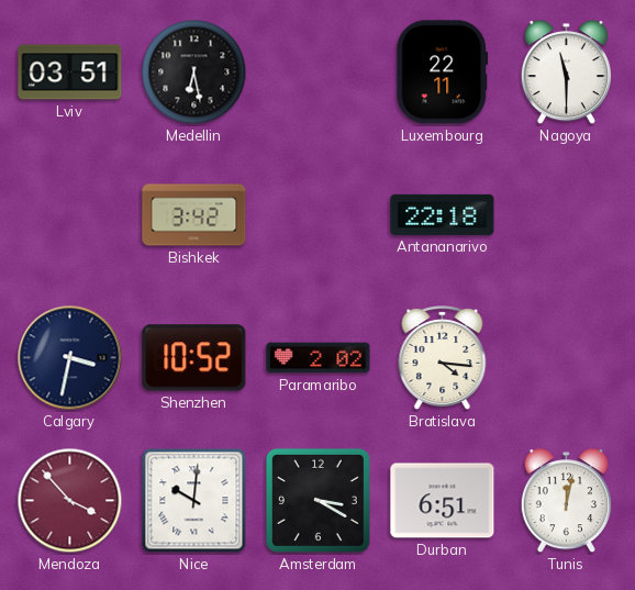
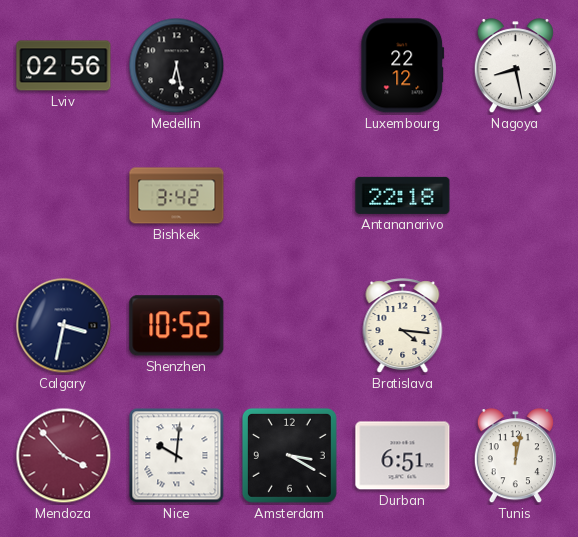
Lviv: 03:51 -> 02:56
Luxembourg: 22:11 -> 22:12
Nagoya: 11:30 -> 8:28
Paramaribo: 2:02 -> none
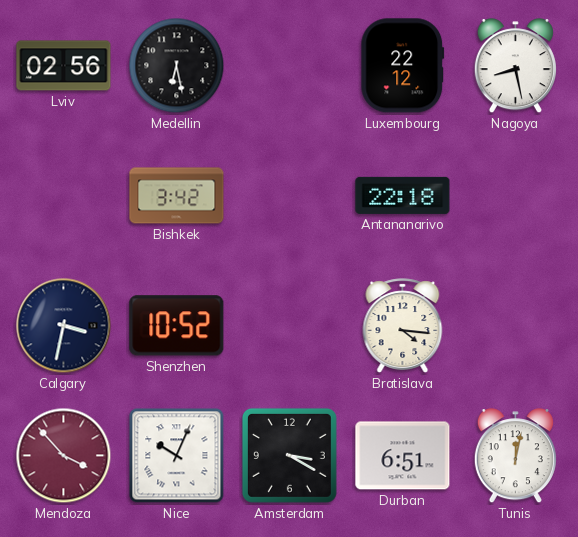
Nice: 10:01 -> 10:04
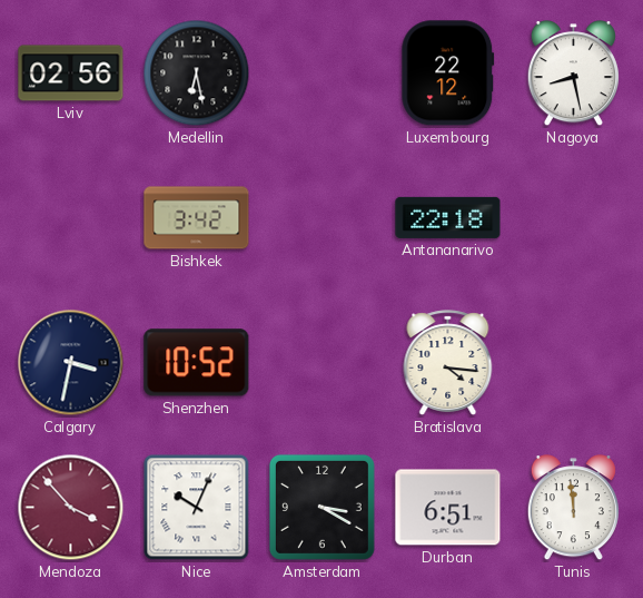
Tunis: 12:02 -> 11:59
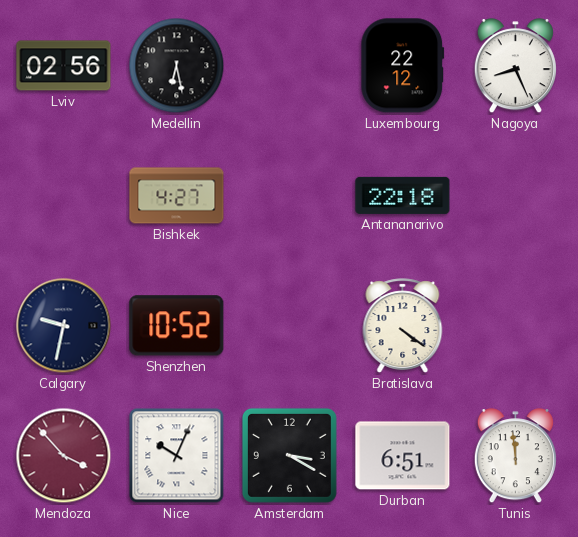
Nagoya: 8:28 -> 8:26
Bishkek: 3:42 -> 4:27
Calgary: 3:32 -> 9:32
Bratislava: 4:16 -> 4:21
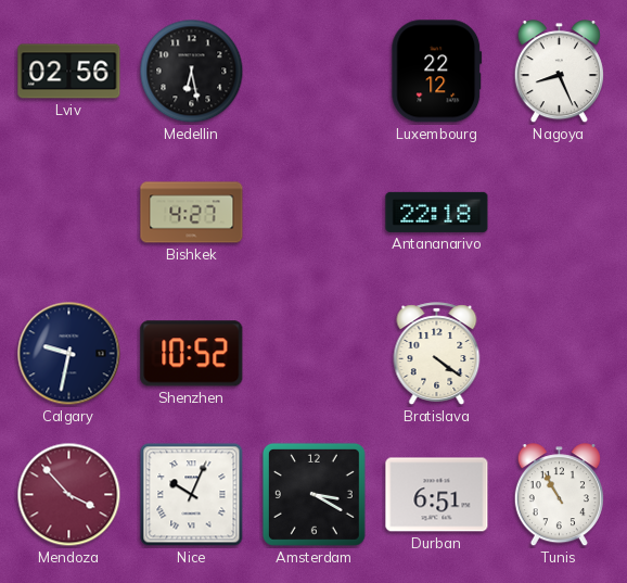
Tunis: 11:59 -> 10:55
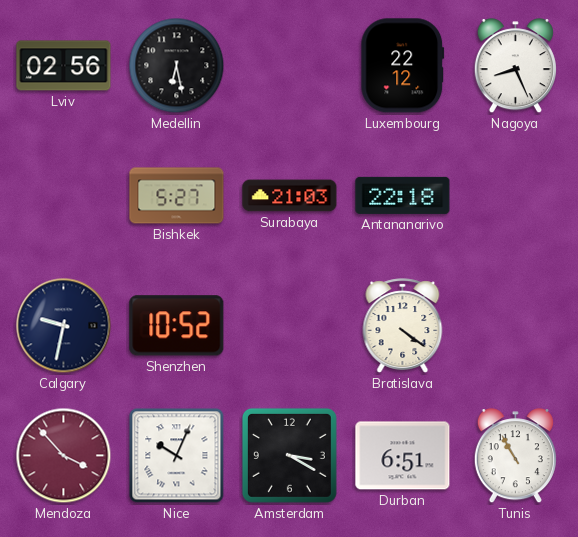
Bishkek: 4:27 -> 5:27
Surabaya: none -> 21:03
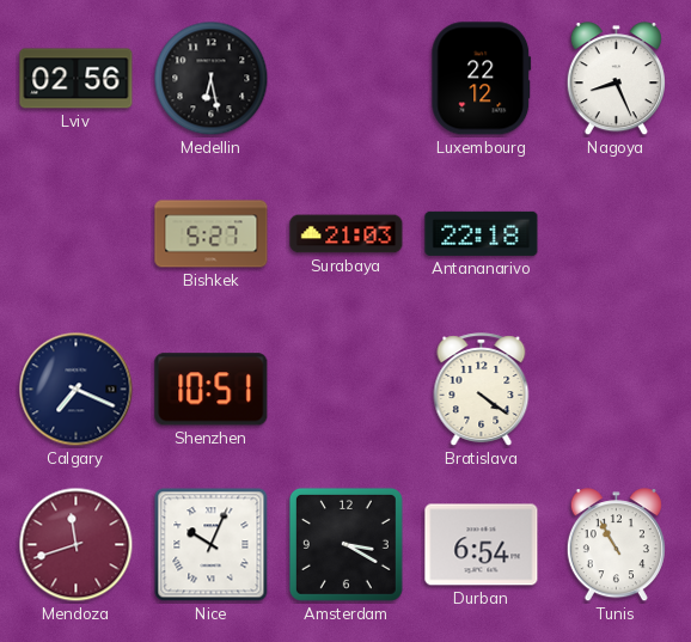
Calgary: 9:32 -> 7:19
Shenzhen: 10:52 -> 10:51
Mendoza: 3:53 -> 11:42
Durban: 6:51 -> 6:54
